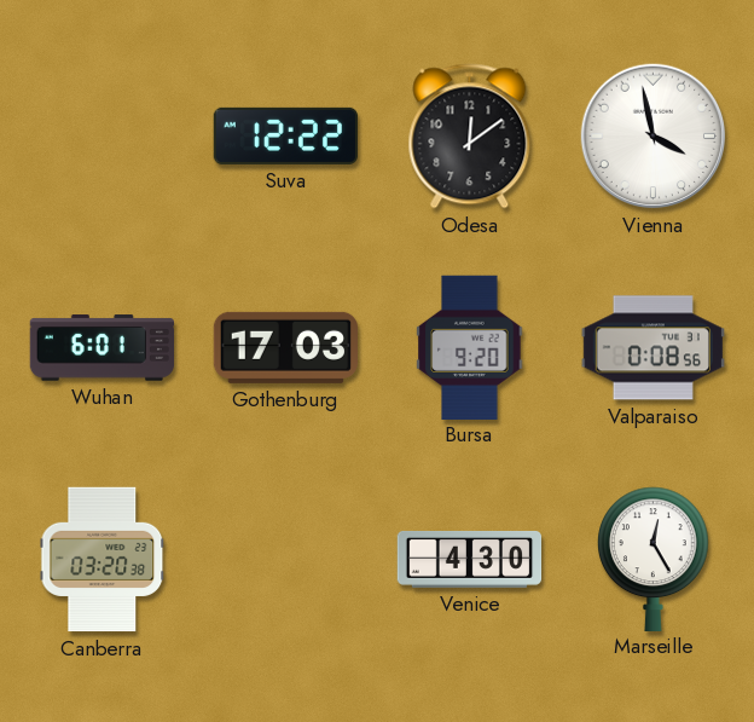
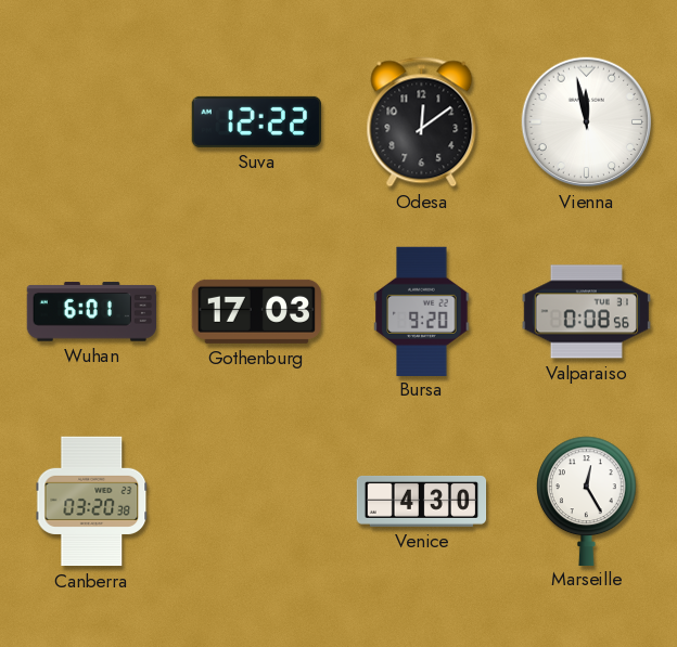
Vienna: 3:58 -> 11:58
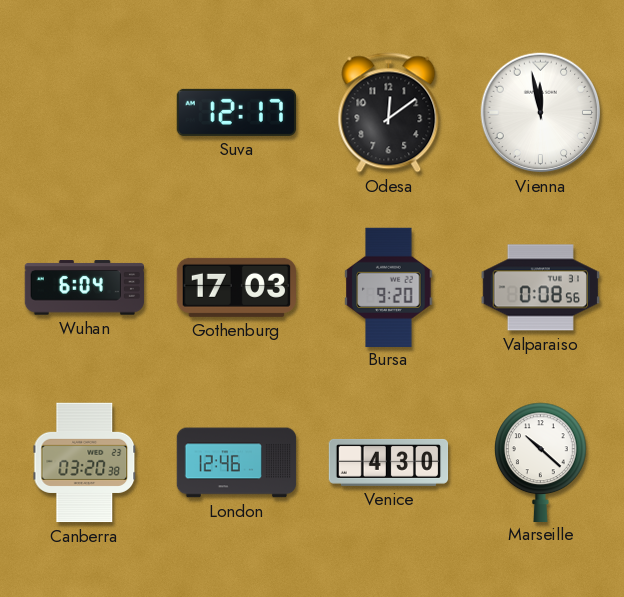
Suva: 12:22 -> 12:17
Wuhan: 6:01 -> 6:04
London: none -> 12:46
Marseille: 12:25 -> 10:22
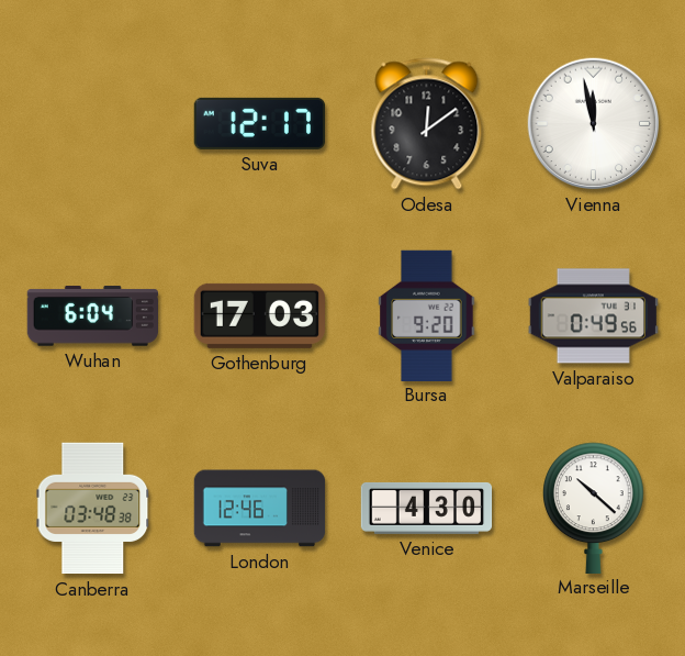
Valparaiso: 0:08 -> 0:49
Canberra: 03:20 -> 03:48
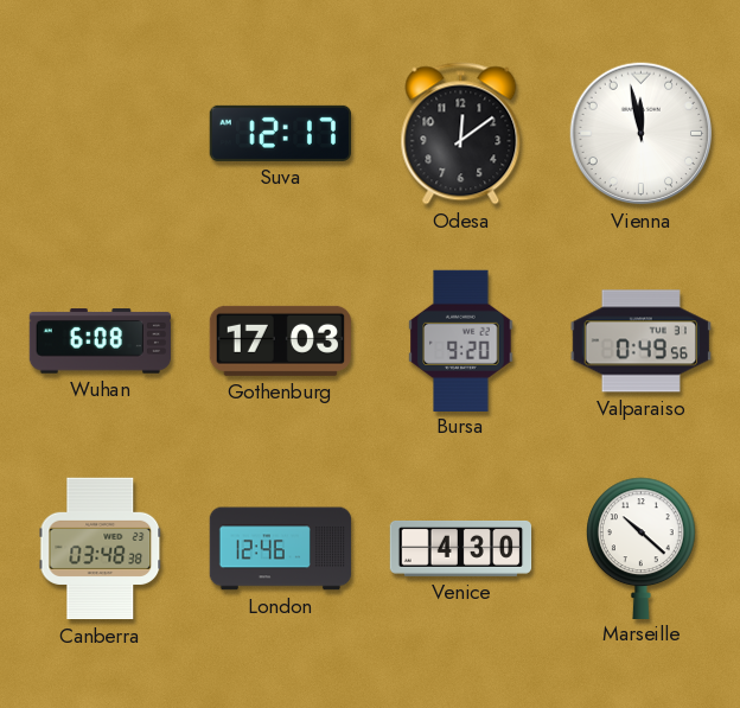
Wuhan: 6:04 -> 6:08
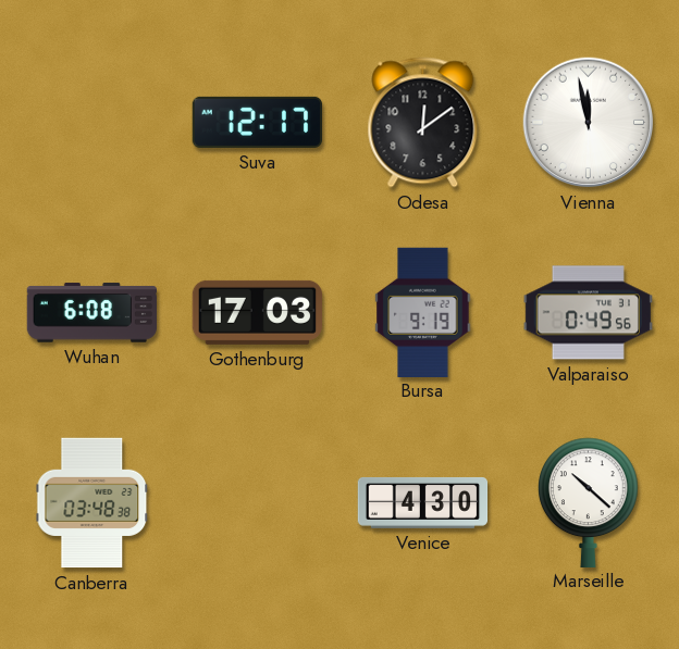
Bursa: 9:20 -> 9:19
London: 12:46 -> none
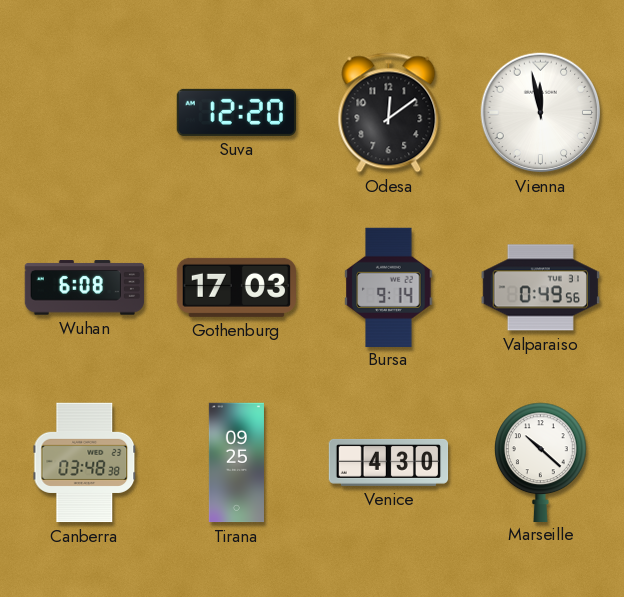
Suva: 12:17 -> 12:20
Bursa: 9:19 -> 9:14
Tirana: none -> 09:25
